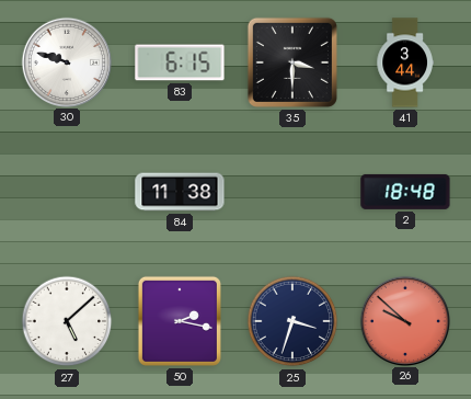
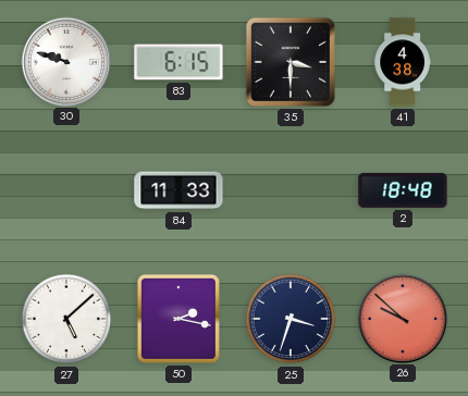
41: 3:44 -> 4:38
84: 11:38 -> 11:33
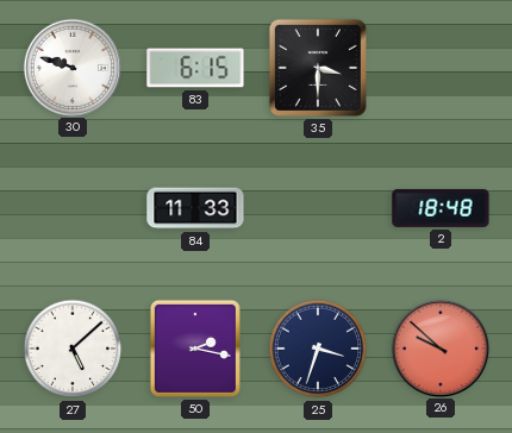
41: 4:38 -> none
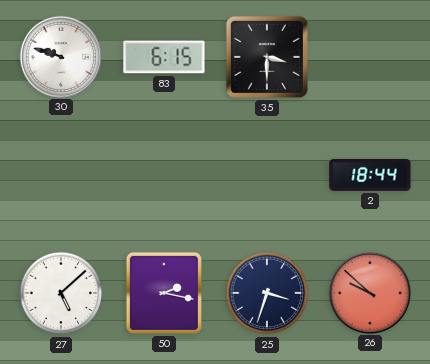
84: 11:33 -> none
2: 18:48 -> 18:44
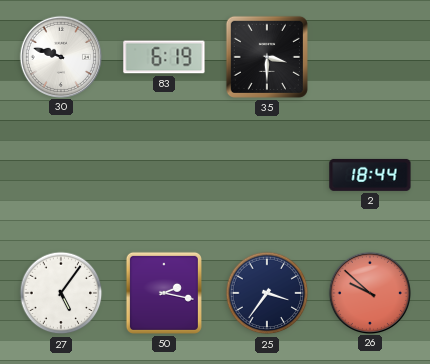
83: 6:15 -> 6:19
27: 5:08 -> 5:06
25: 3:33 -> 3:36
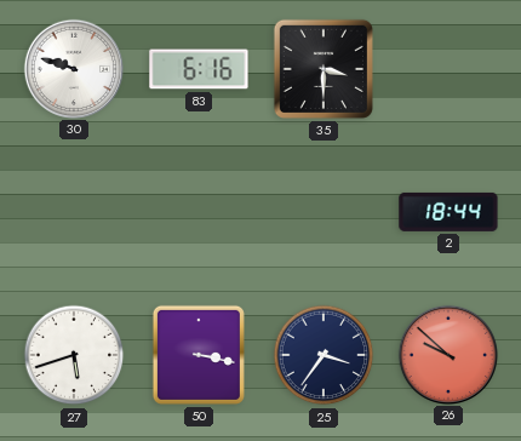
83: 6:19 -> 6:16
27: 5:06 -> 5:42
50: 2:17 -> 3:17
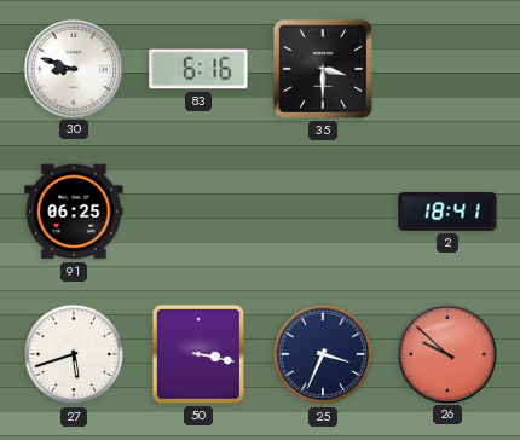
30: 9:48 -> 8:48
91: none -> 06:25
2: 18:44 -> 18:41
25: 3:36 -> 3:34
